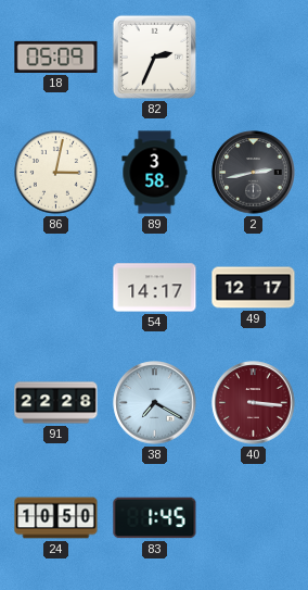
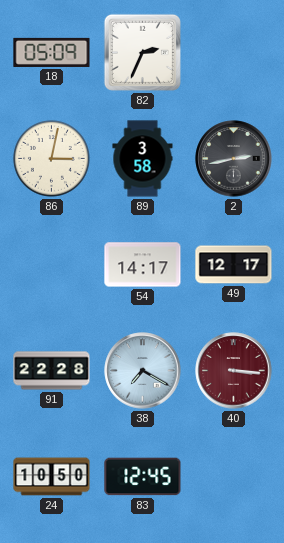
83: 1:45 -> 12:45
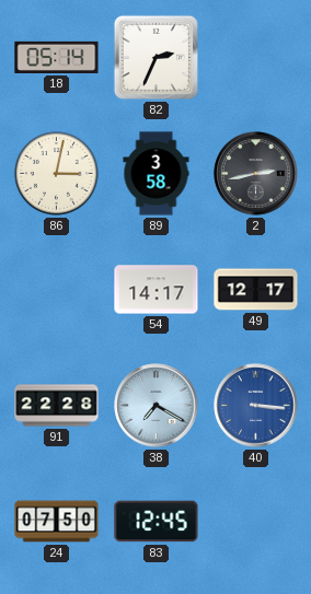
18: 05:09 -> 05:14
40 dial: burgundy -> blue
24: 10:50 -> 07:50
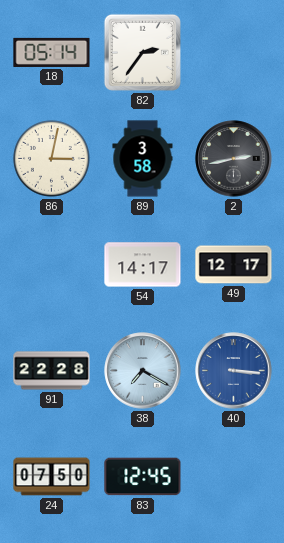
82: 2:34 -> 2:36
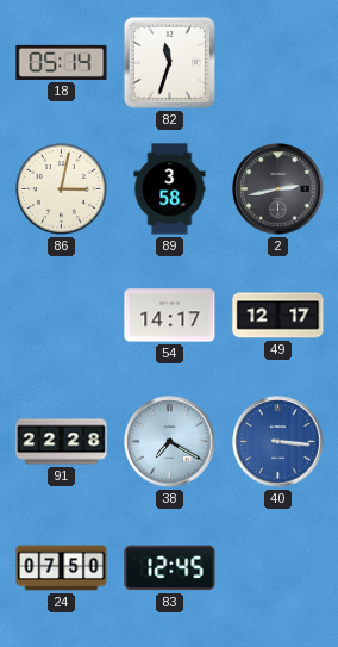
82: 2:36 -> 11:33
